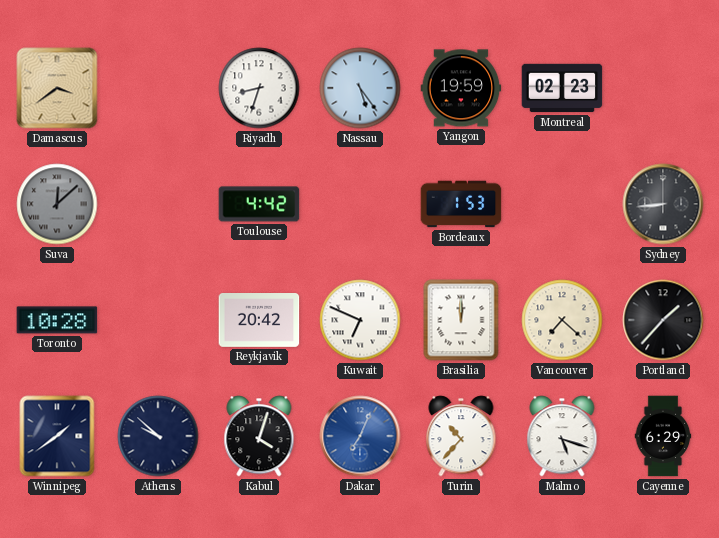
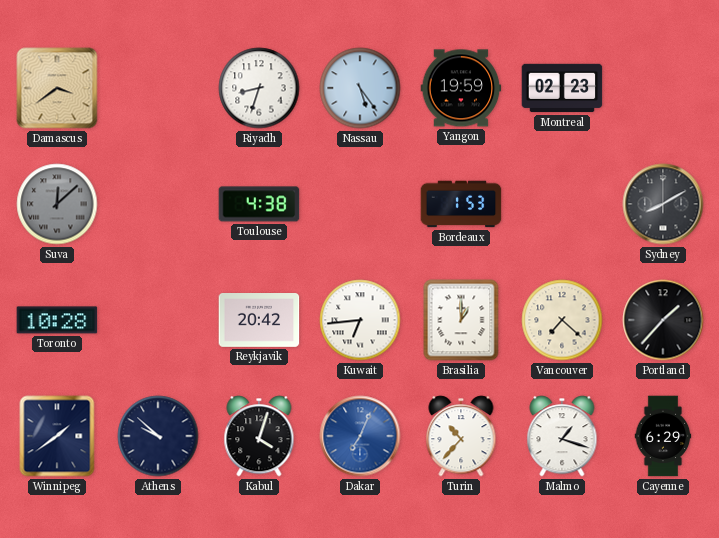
Toulouse: 4:42 -> 4:38
Sydney: 8:44 -> 8:10
Kuwait: 6:49 -> 6:44
Brasilia: 12:00 -> 1:00
Malmo: 5:18 -> 1:18
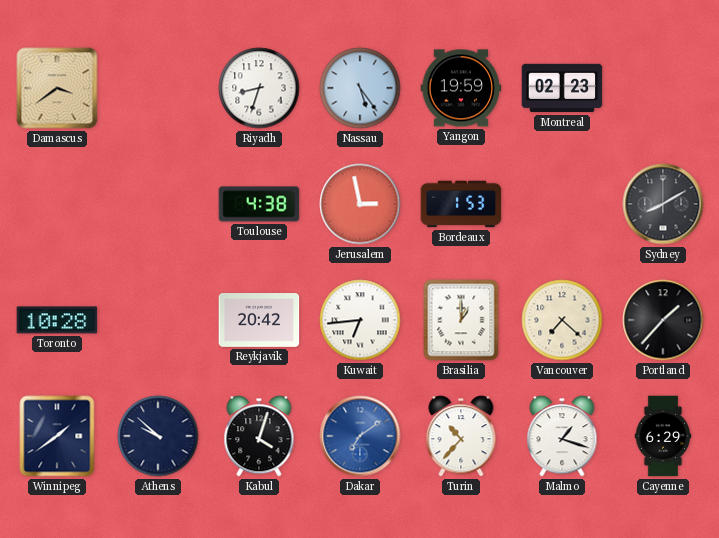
Suva: 12:08 -> none
Jerusalem: none -> 2:58
Dakar: 7:04 -> 7:09
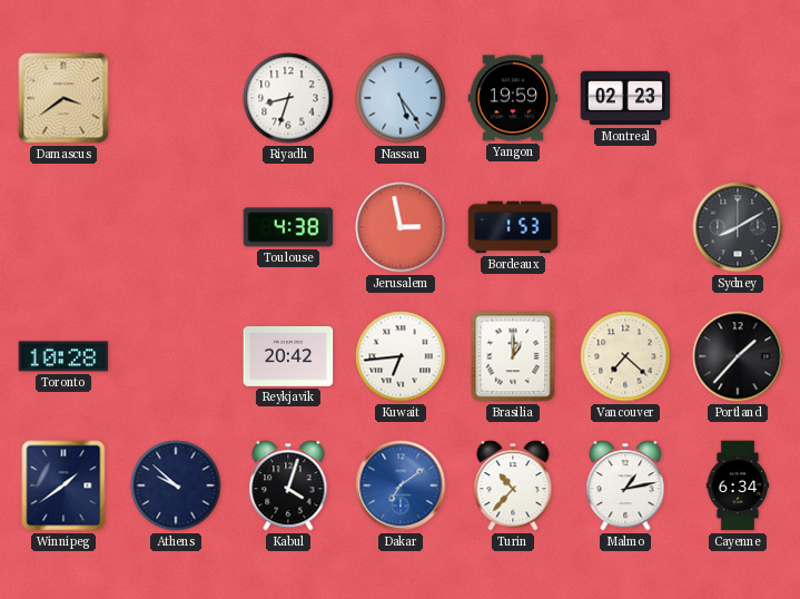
Malmo: 1:18 -> 1:13
Cayenne: 6:29 -> 6:34
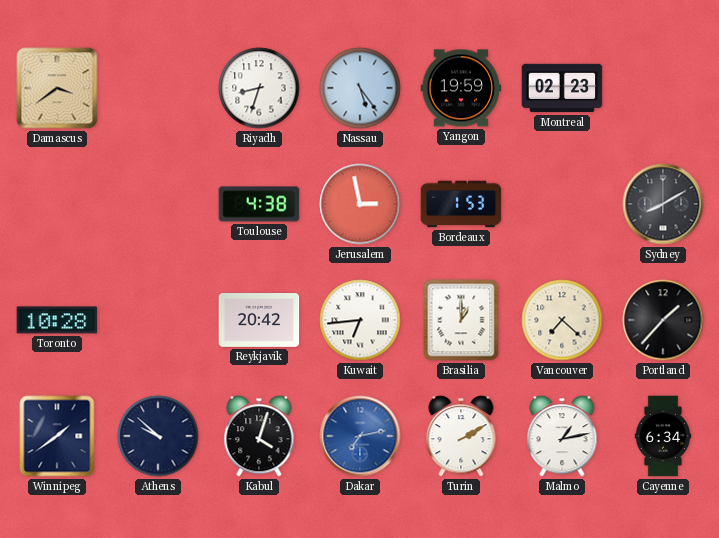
Dakar: 7:09 -> 7:13
Turin: 10:37 -> 2:10
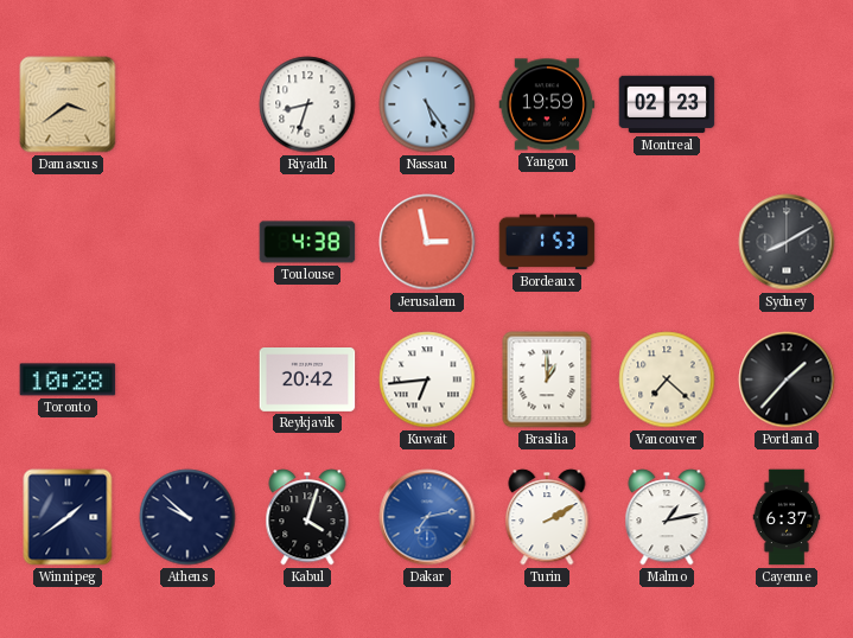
Cayenne: 6:34 -> 6:37
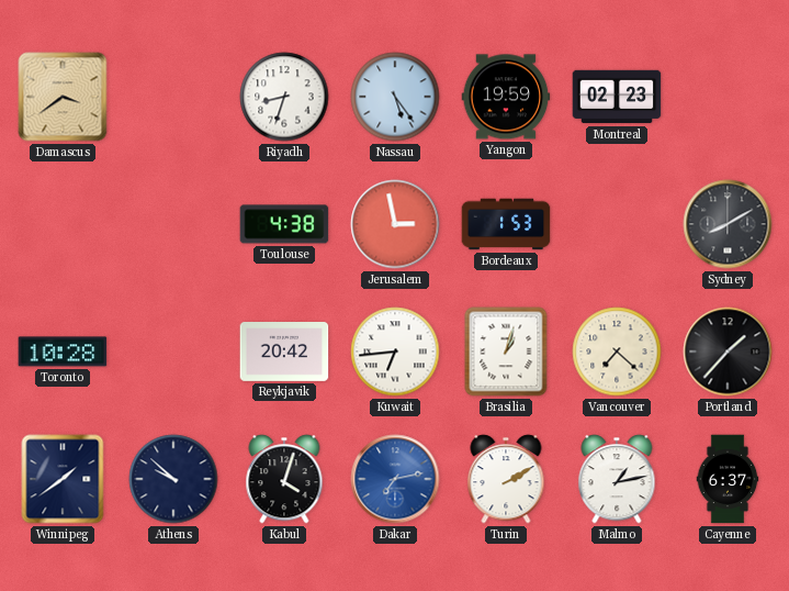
Brasilia: 1:00 -> 1:03
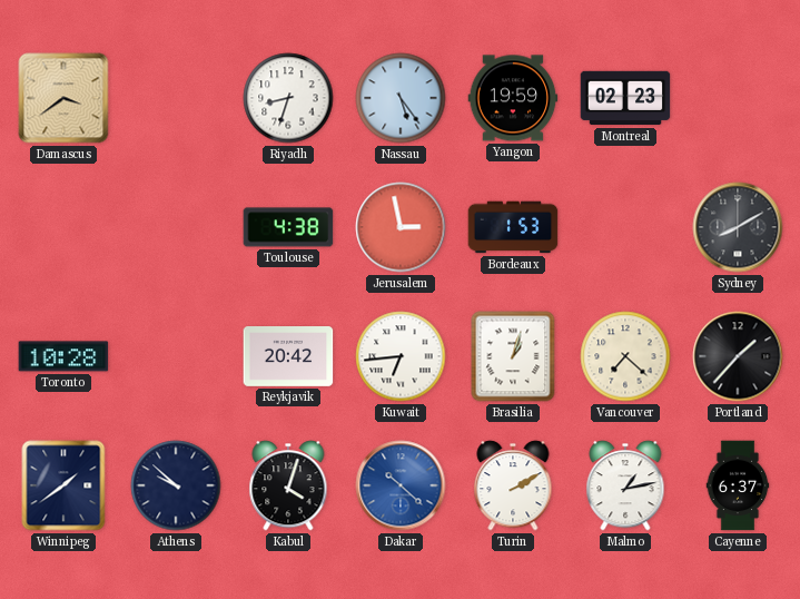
Dakar: 7:13 -> 10:22
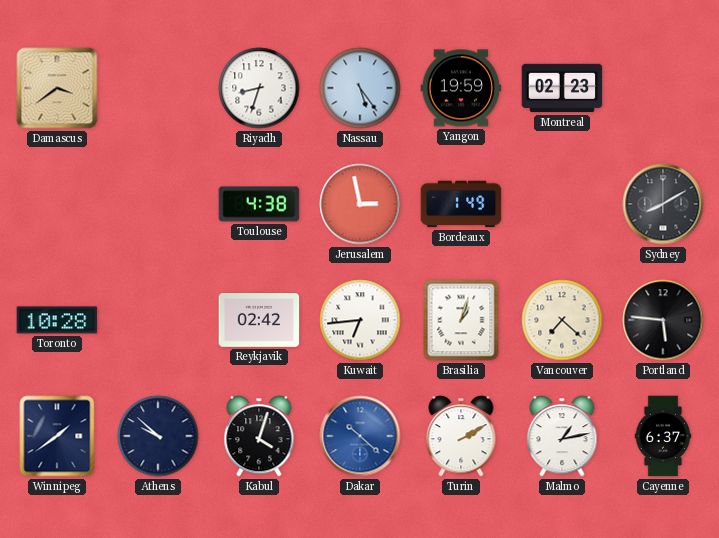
Bordeaux: 1:53 -> 1:49
Reykjavik: 20:42 -> 02:42
Portland: 1:37 -> 5:46
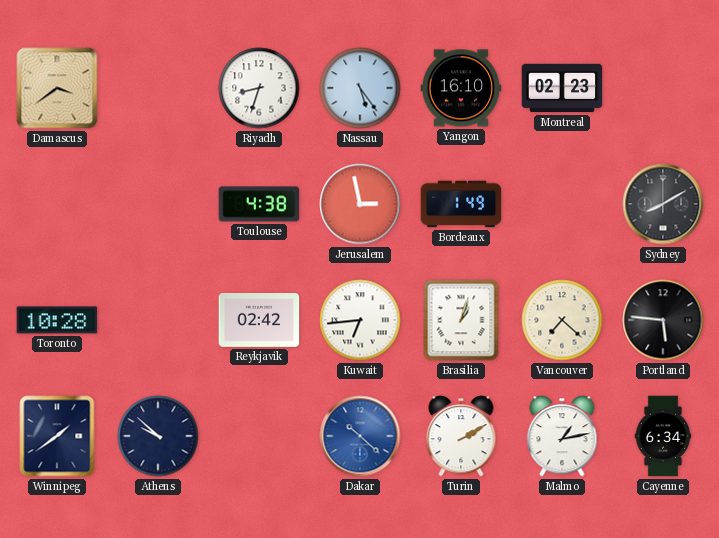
Yangon: 19:59 -> 16:10
Kabul: 4:03 -> none
Cayenne: 6:37 -> 6:34
